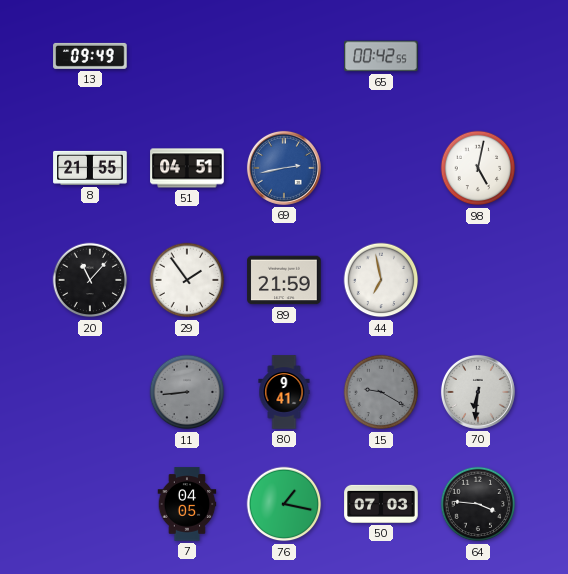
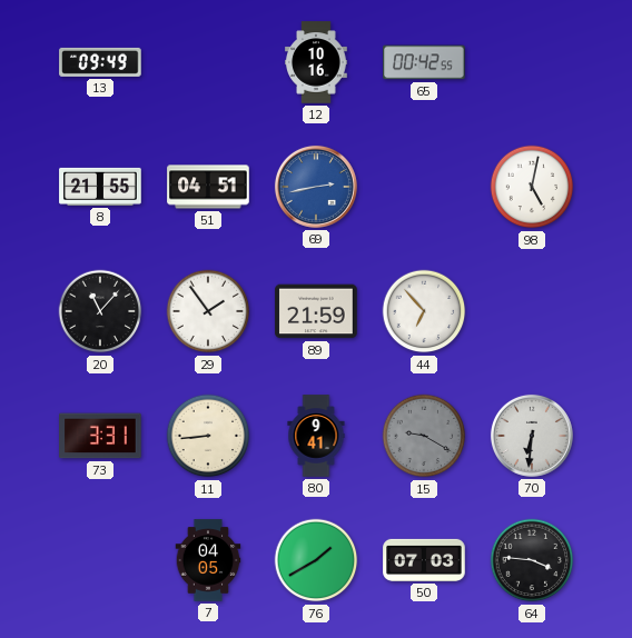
12: none -> 10:16
44: 6:58 -> 6:53
73: none -> 3:31
11 dial: grey -> cream
76: 1:17 -> 1:40
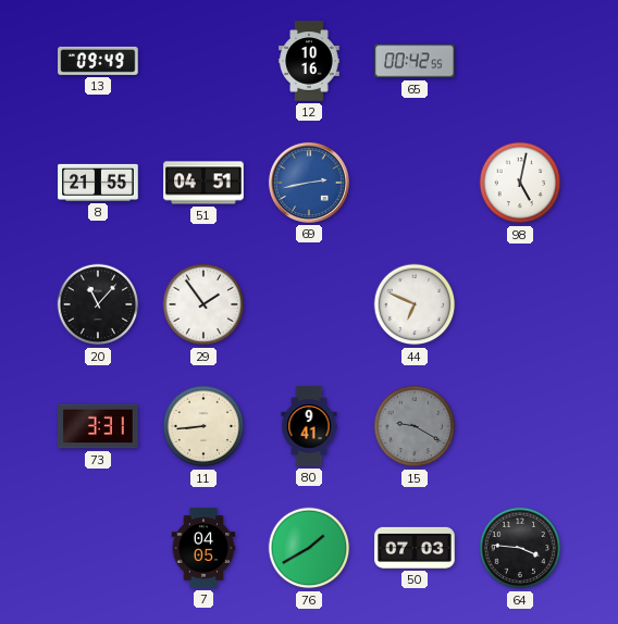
89: 21:59 -> none
44: 6:53 -> 6:49
70: 6:31 -> none
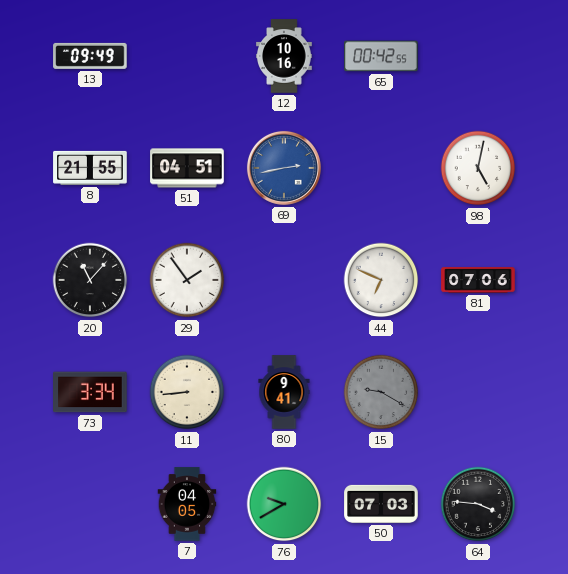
81: none -> 07:06
73: 3:31 -> 3:34
76: 1:40 -> 9:40
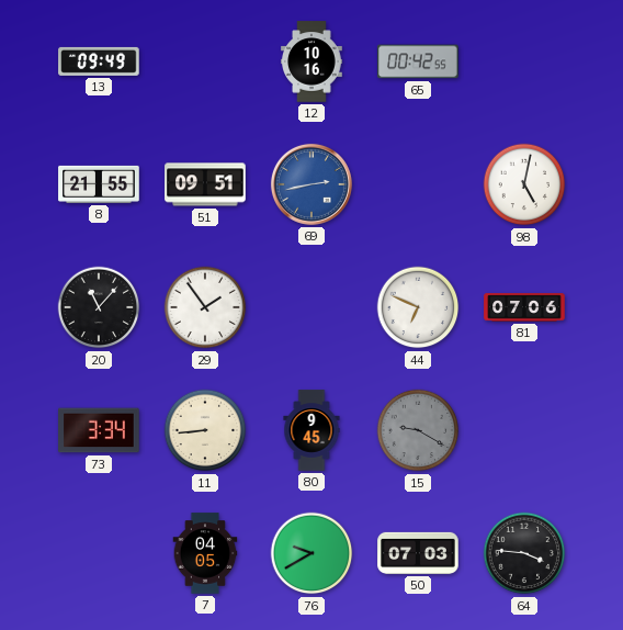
51: 04:51 -> 09:51
80: 9:41 -> 9:45
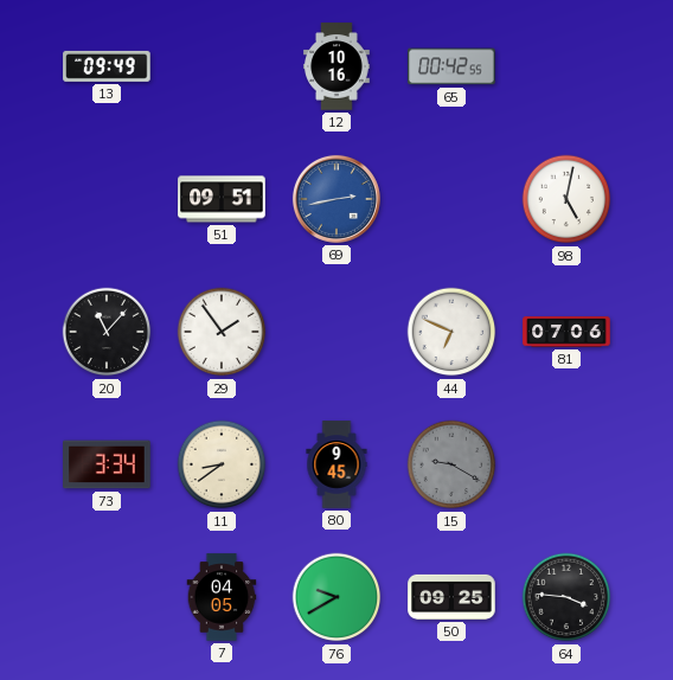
8: 21:55 -> none
11: 8:44 -> 8:39
50: 07:03 -> 09:25
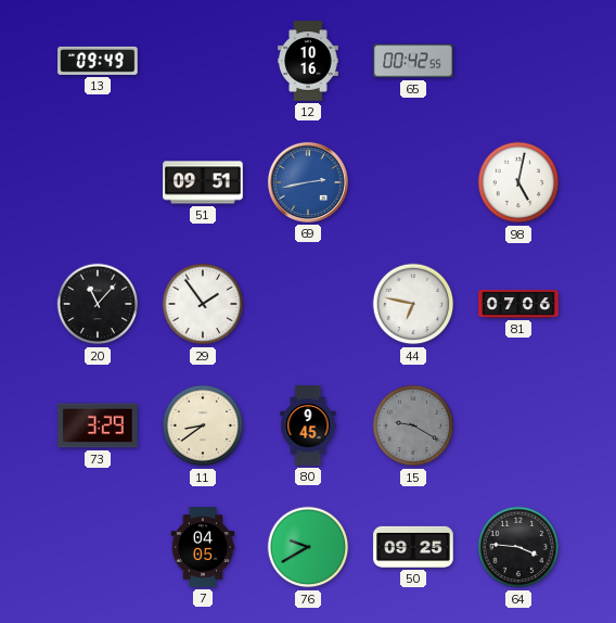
44: 6:49 -> 6:47
73: 3:34 -> 3:29
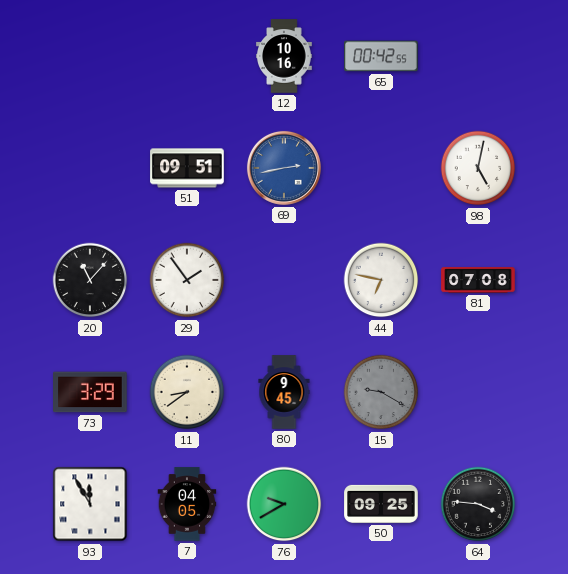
13: 09:49 -> none
81: 07:06 -> 07:08
93: none -> 11:55
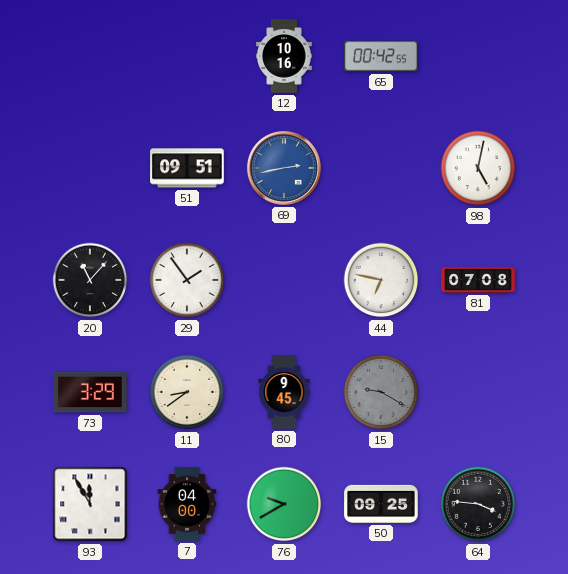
7: 04:05 -> 04:00
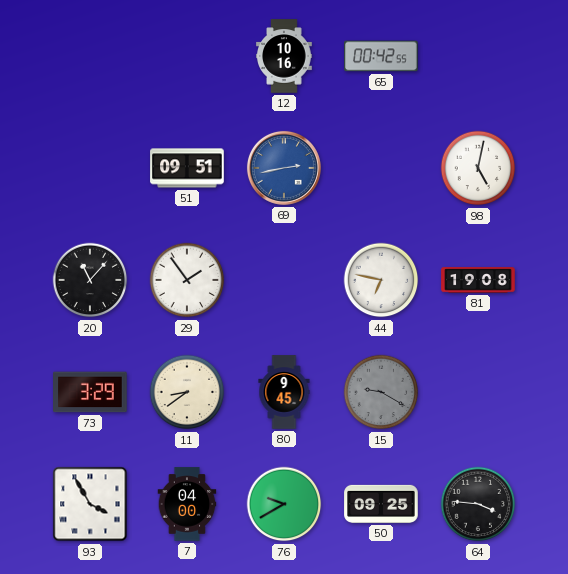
81: 07:08 -> 19:08
93: 11:55 -> 3:55
